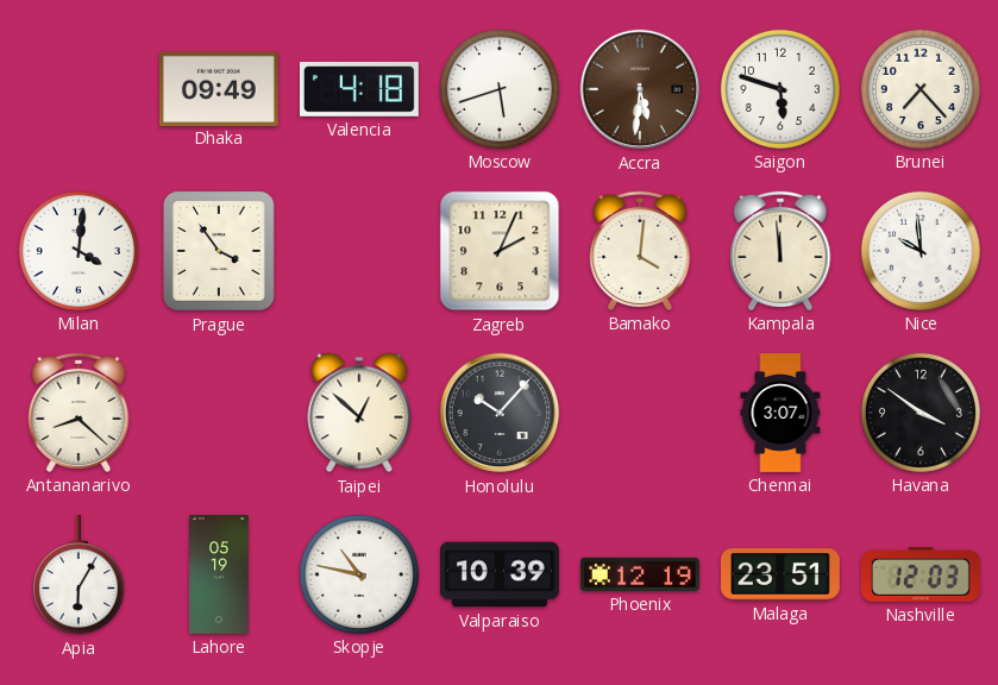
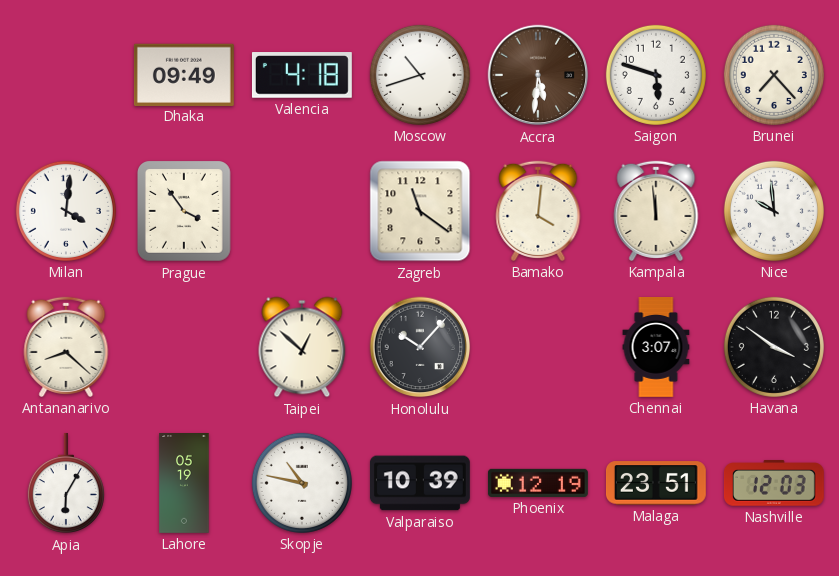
Moscow: 5:42 -> 10:42
Zagreb: 2:04 -> 11:21
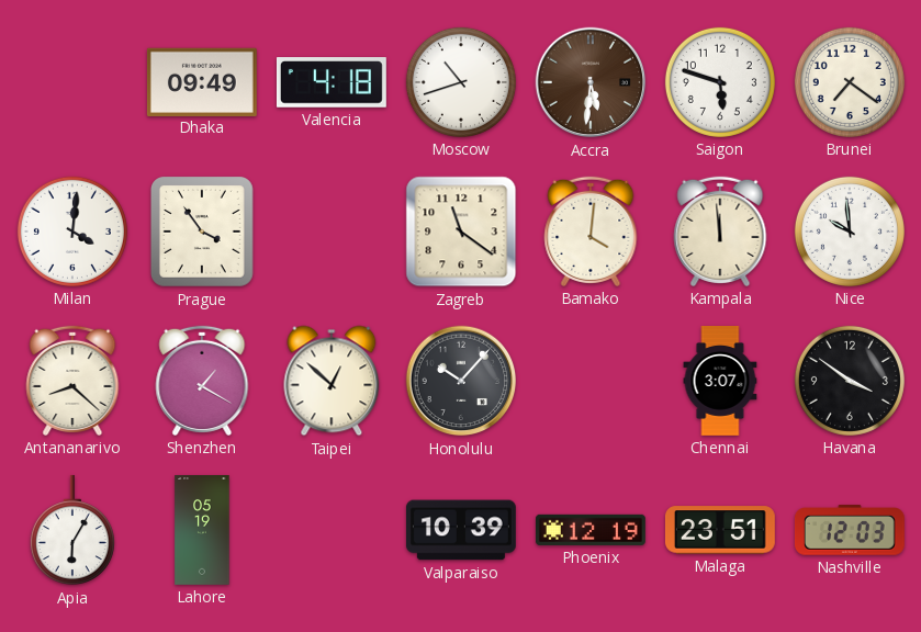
Brunei: 7:23 -> 7:21
Shenzhen: none -> 1:20
Skopje: 10:47 -> none
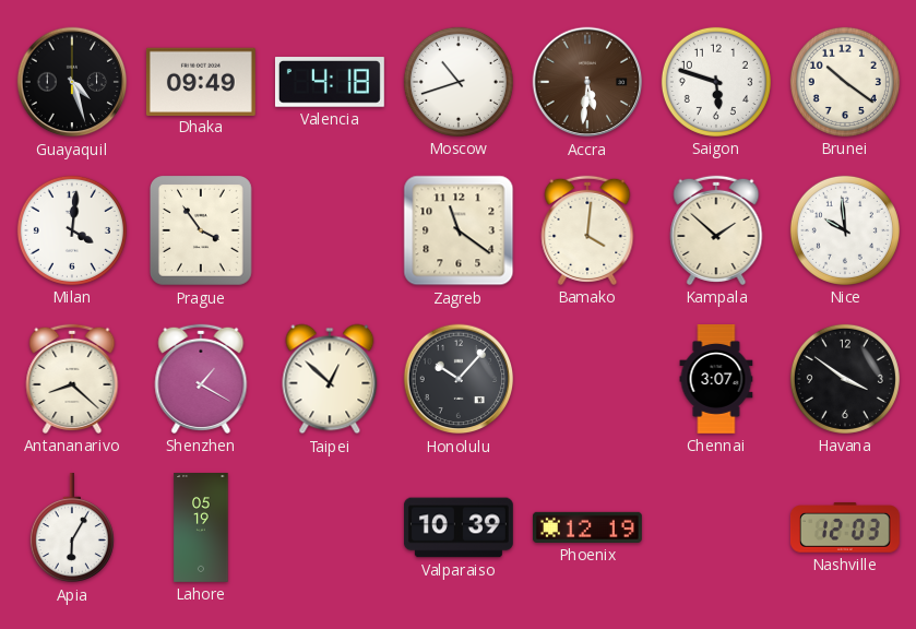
Guayaquil: none -> 4:27
Brunei: 7:21 -> 10:21
Kampala: 11:59 -> 1:52
Malaga: 23:51 -> none
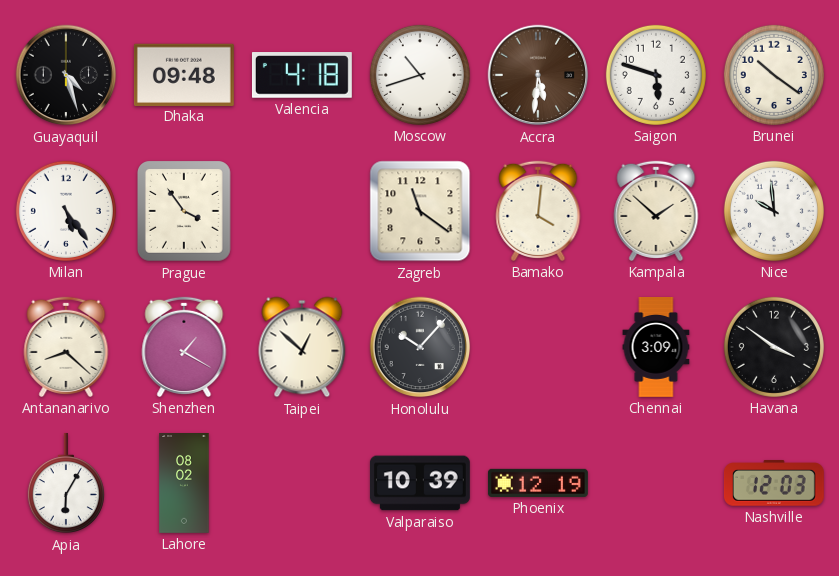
Dhaka: 09:49 -> 09:48
Milan: 4:01 -> 5:24
Chennai: 3:07 -> 3:09
Lahore: 05:19 -> 08:02
